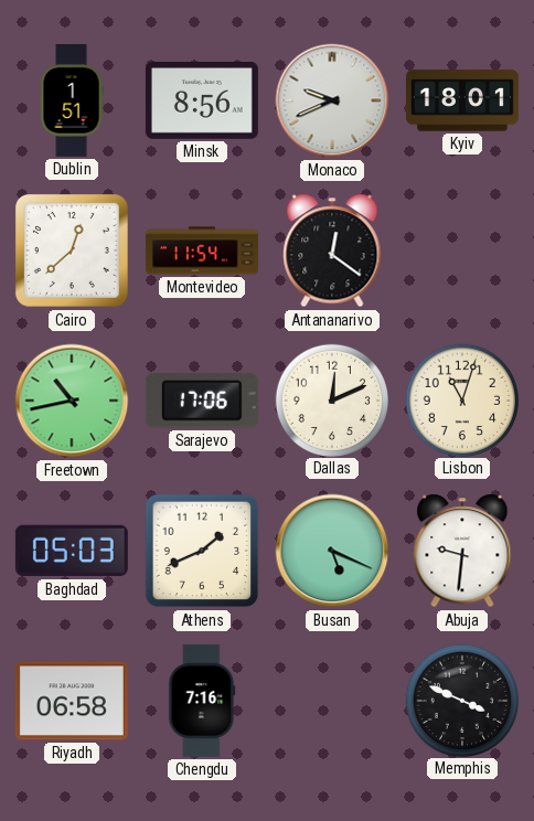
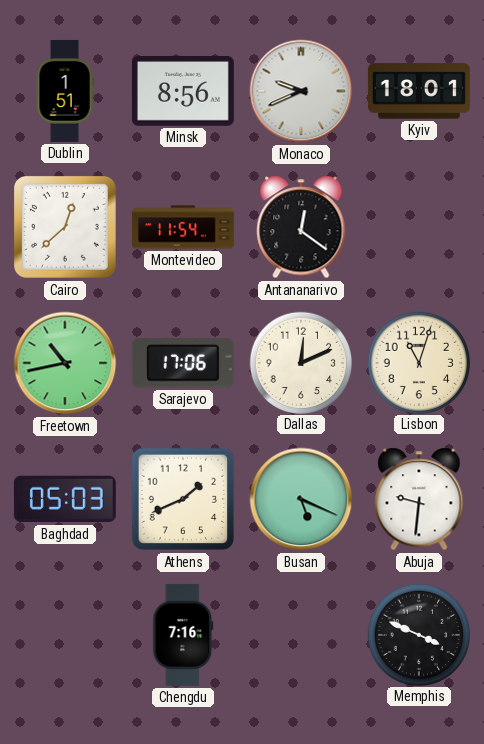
Riyadh: 06:58 -> none
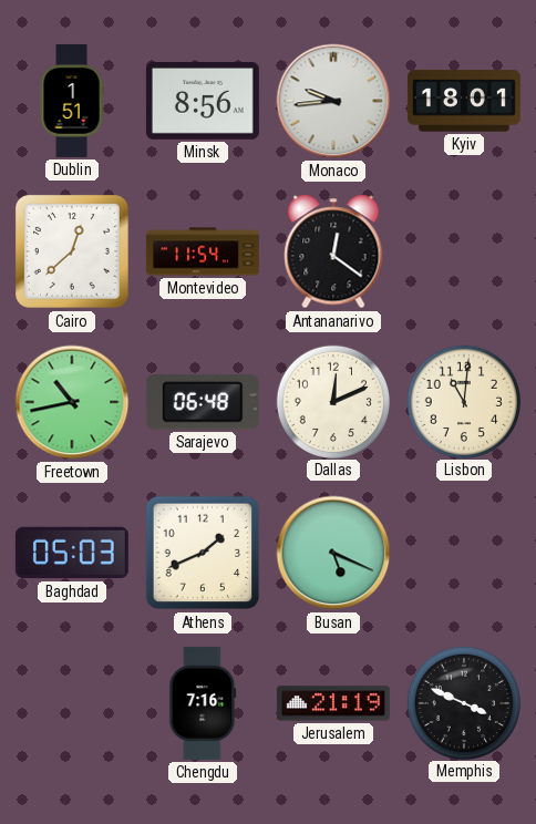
Monaco: 9:41 -> 9:44
Sarajevo: 17:06 -> 06:48
Lisbon: 11:03 -> 11:01
Abuja: 9:31 -> none
Jerusalem: none -> 21:19
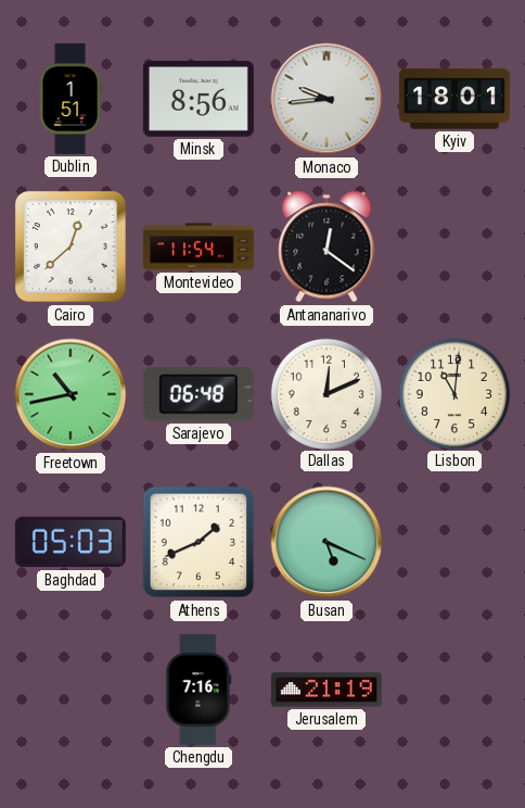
Memphis: 3:49 -> none
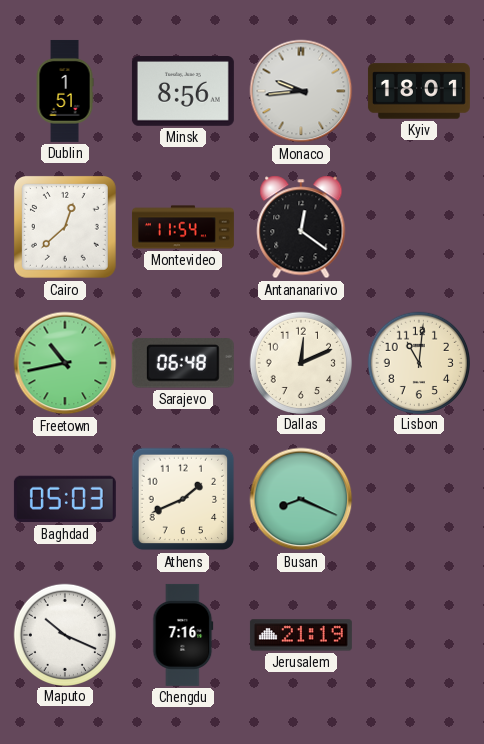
Busan: 5:19 -> 8:19
Maputo: none -> 10:19
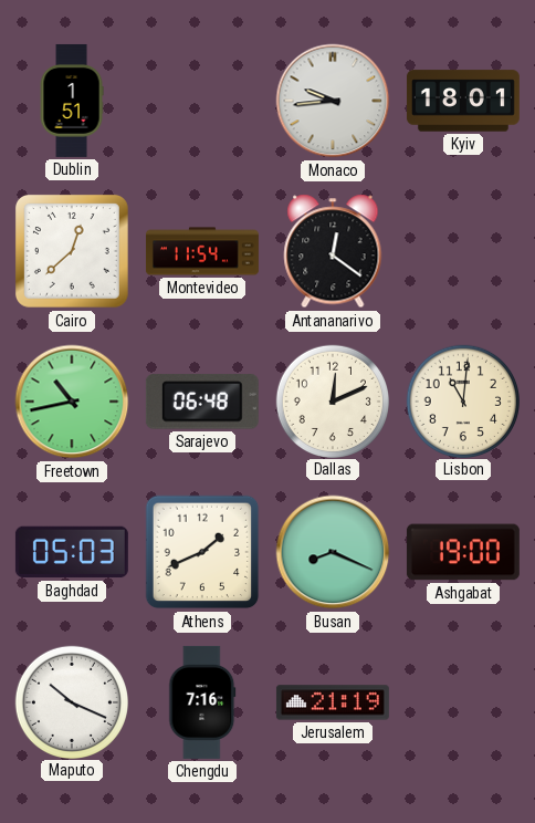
Minsk: 8:56 -> none
Ashgabat: none -> 19:00
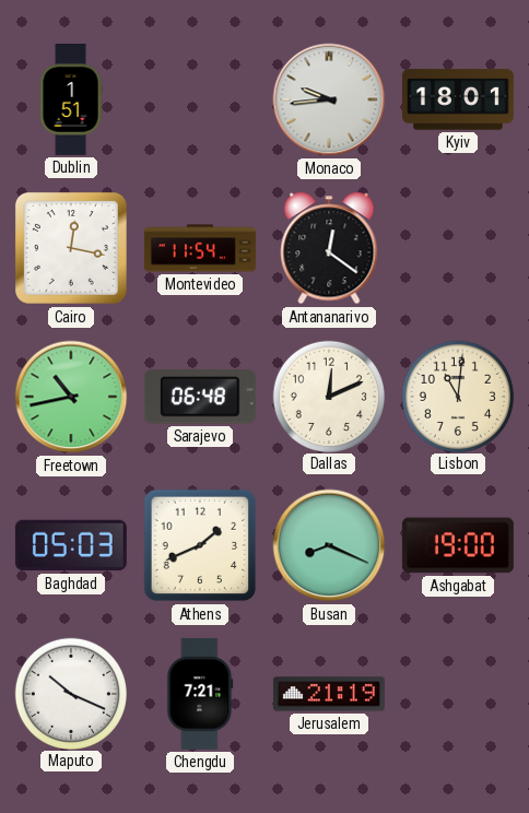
Cairo: 12:38 -> 12:17
Chengdu: 7:16 -> 7:21
